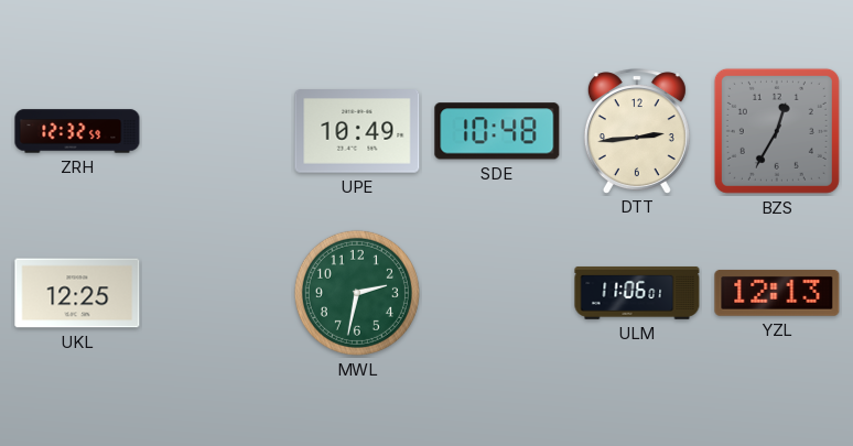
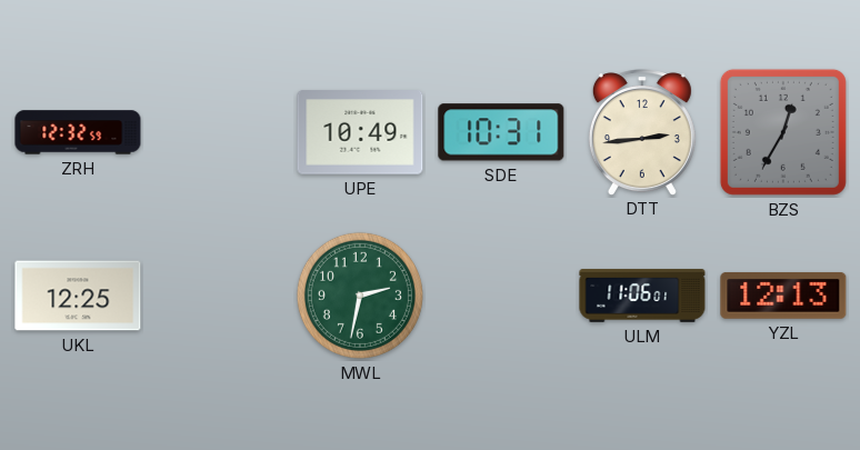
SDE: 10:48 -> 10:31
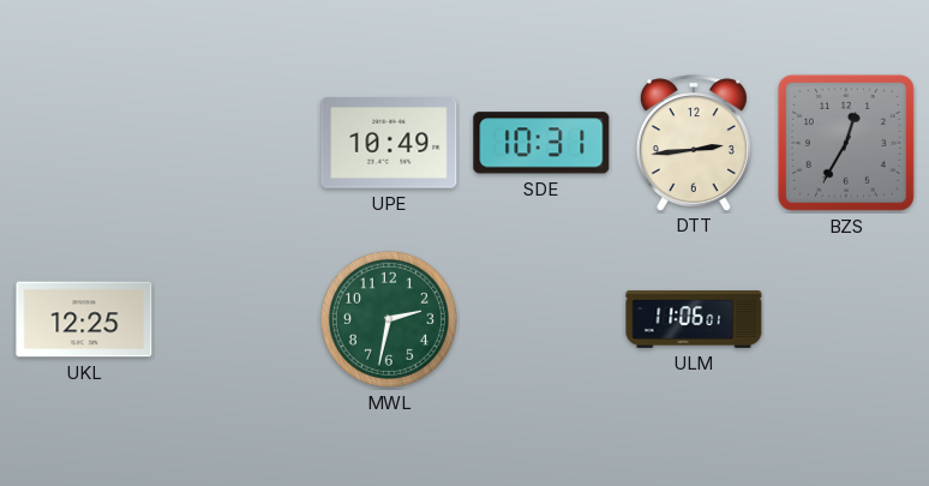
ZRH: 12:32 -> none
YZL: 12:13 -> none
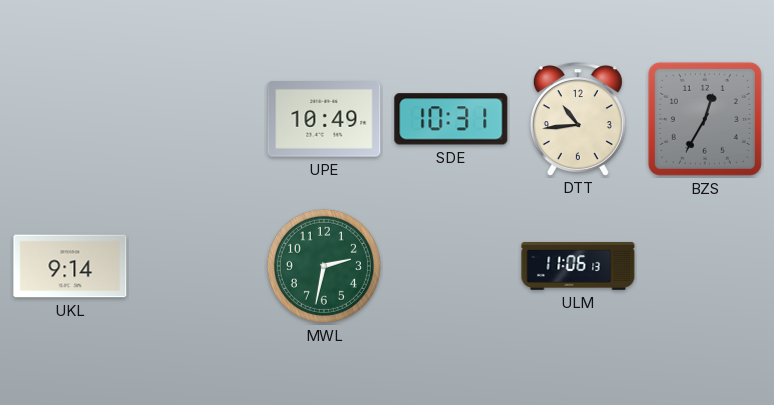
DTT: 2:44 -> 10:44
UKL: 12:25 -> 9:14
ULM: 11:06:01 -> 11:06:13
